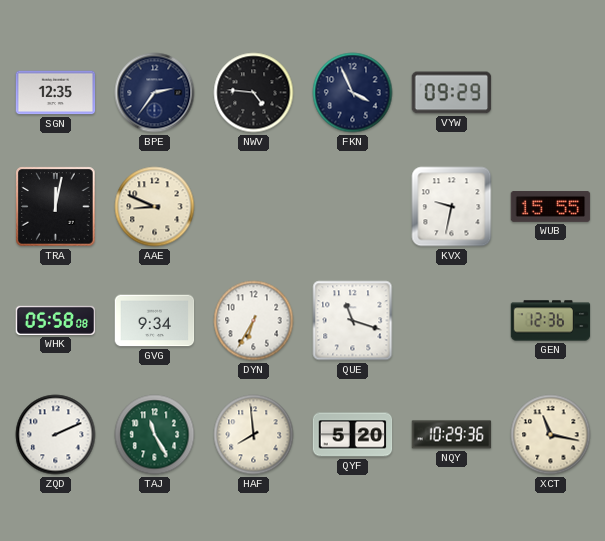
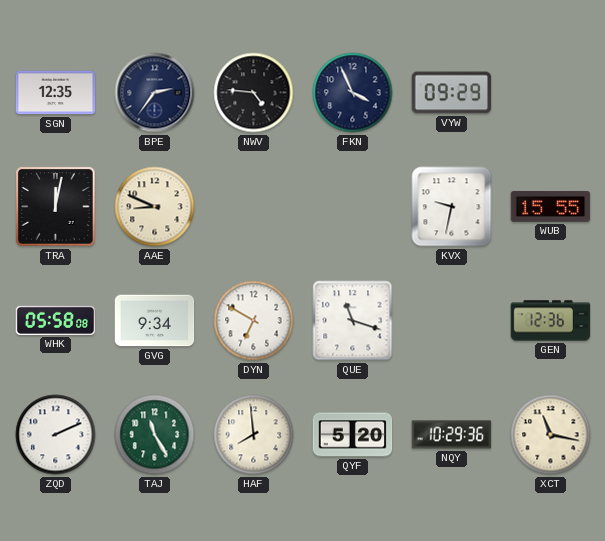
DYN: 6:35 -> 6:50
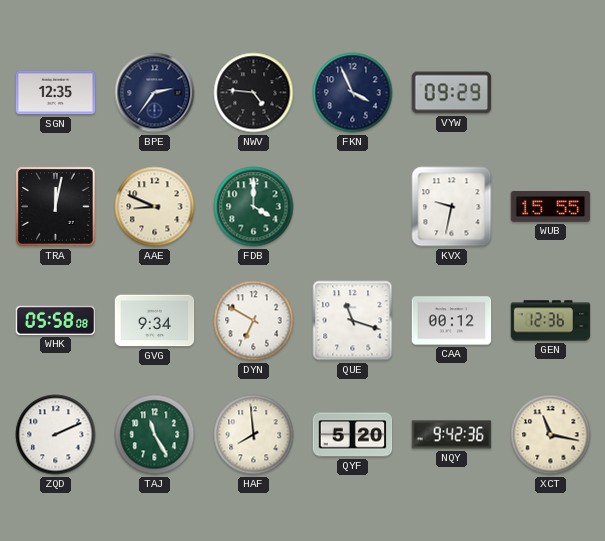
FDB: none -> 4:00
CAA: none -> 00:12
NQY: 10:29 -> 9:42
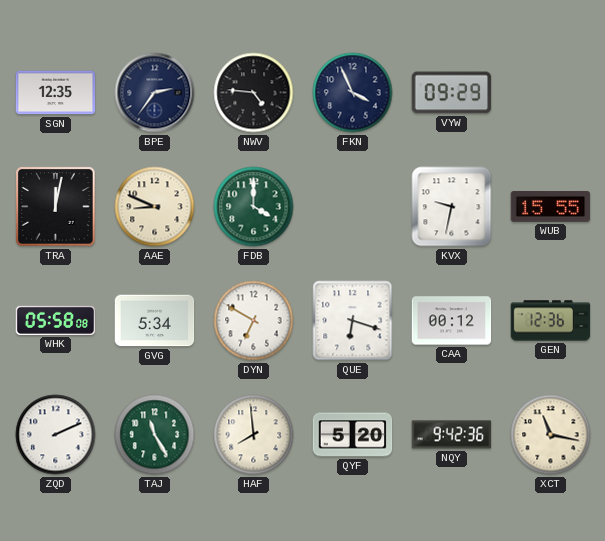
GVG: 9:34 -> 5:34
QUE: 11:18 -> 6:18
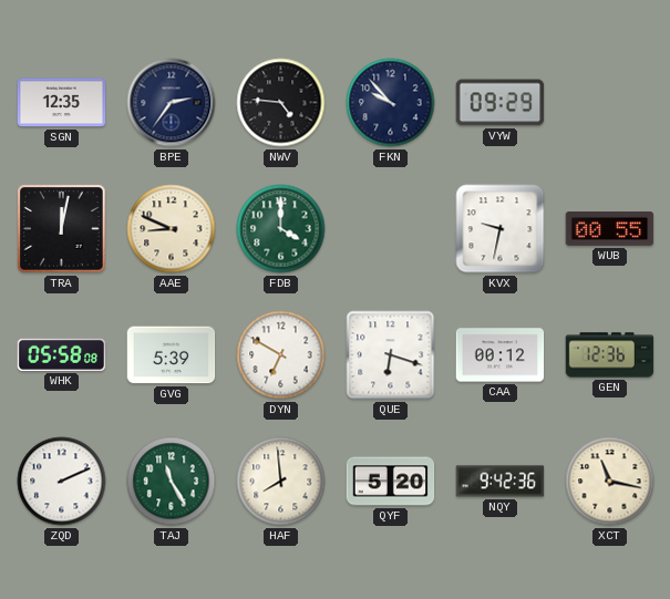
FKN: 3:56 -> 9:53
WUB: 15:55 -> 00:55
GVG: 5:34 -> 5:39
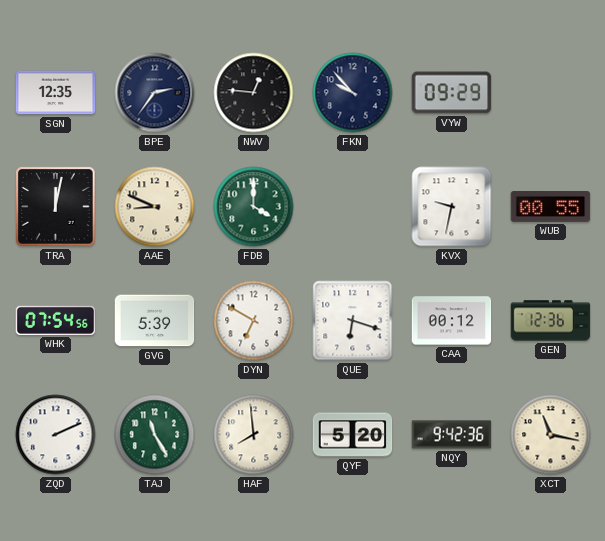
NWV: 4:46 -> 12:46
WHK: 05:58 -> 07:54
